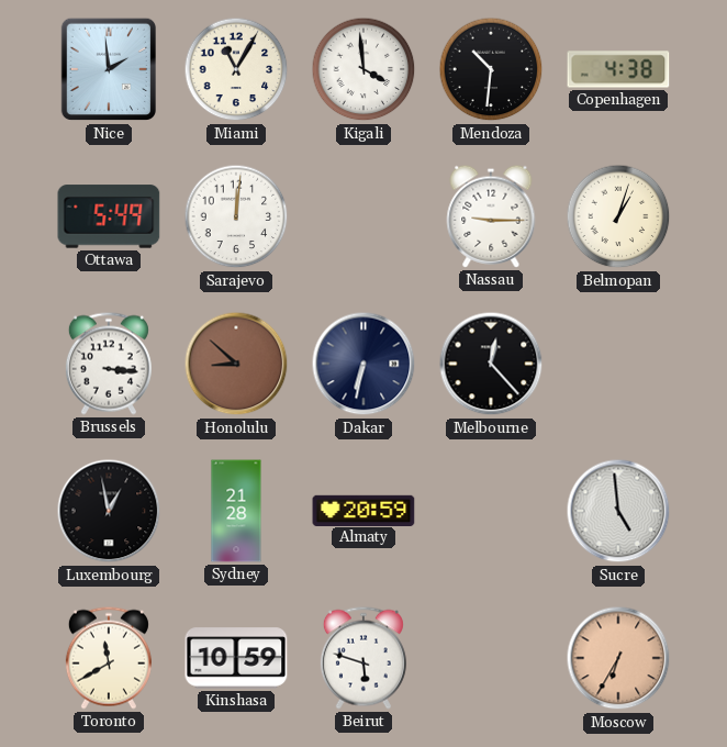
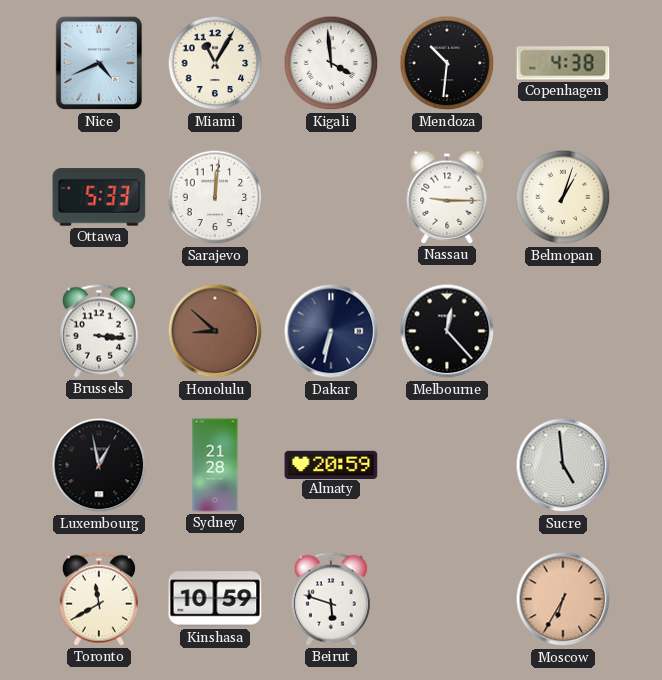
Nice: 1:59 -> 4:41
Ottawa: 5:49 -> 5:33
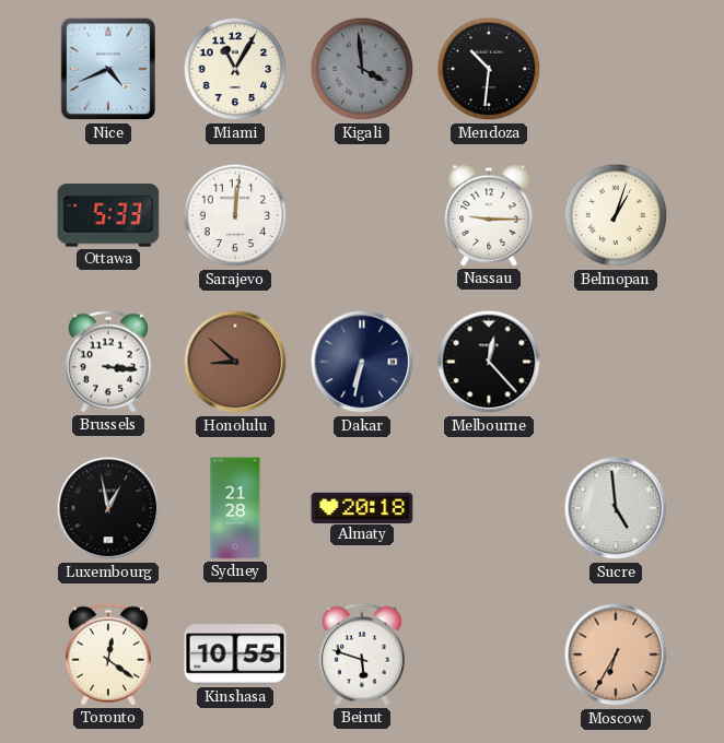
Kigali dial: white -> grey
Copenhagen: 4:38 -> none
Almaty: 20:59 -> 20:18
Toronto: 11:40 -> 12:21
Kinshasa: 10:59 -> 10:55
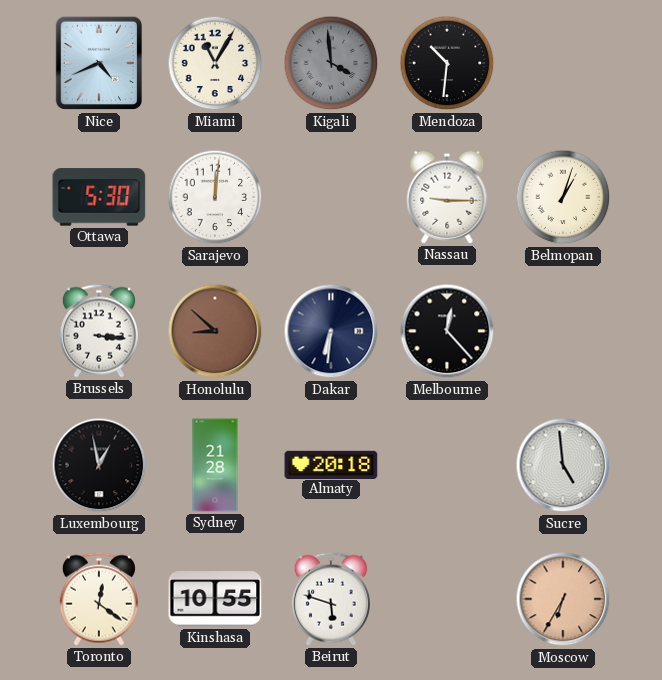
Ottawa: 5:33 -> 5:30
Dakar: 6:32 -> 6:31
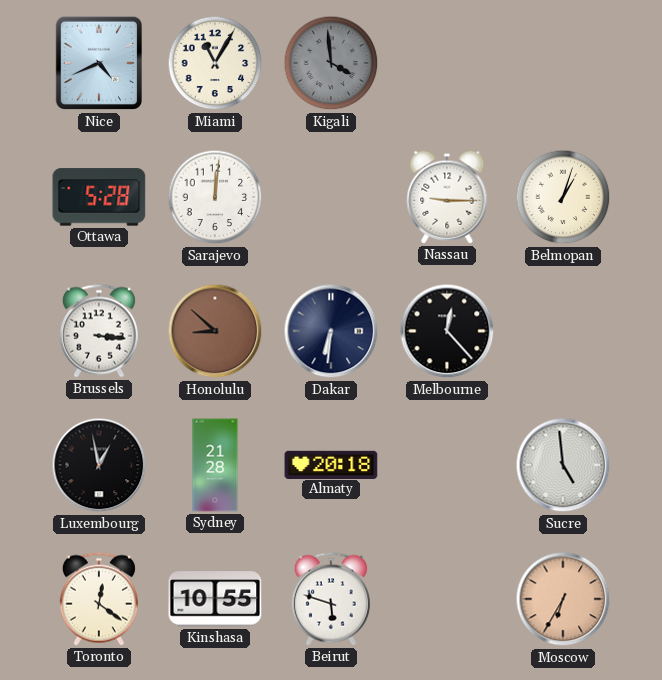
Mendoza: 10:31 -> none
Ottawa: 5:30 -> 5:28
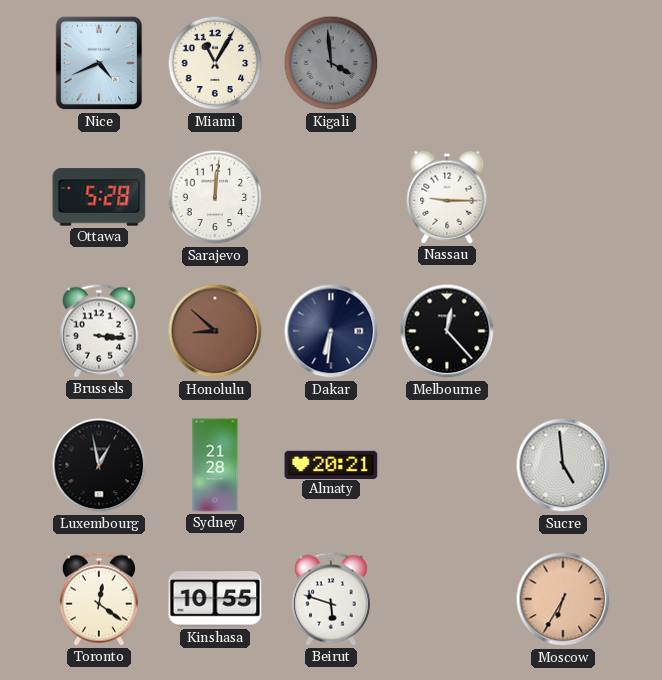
Belmopan: 1:03 -> none
Almaty: 20:18 -> 20:21
